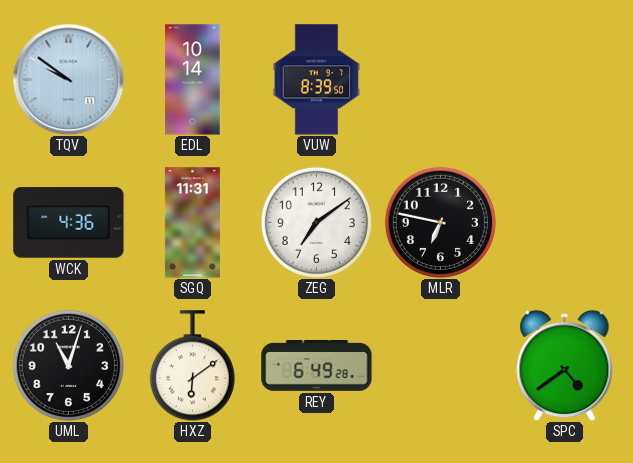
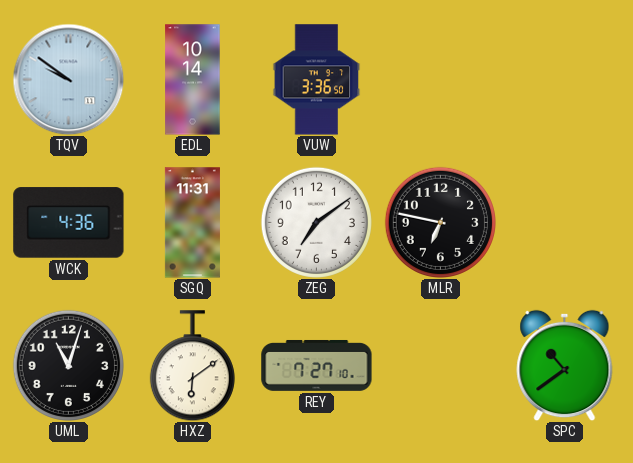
VUW: 8:39 -> 3:36
REY: 6:49 -> 7:27
SPC: 4:39 -> 10:39
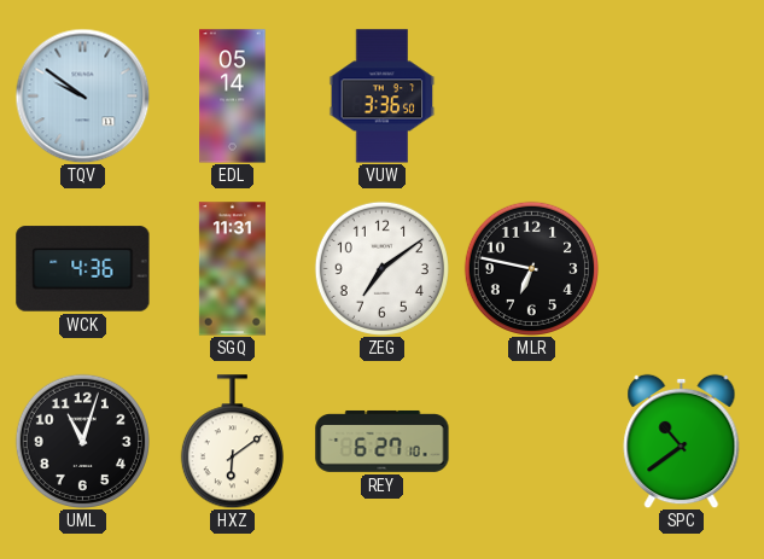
EDL: 10:14 -> 05:14
REY: 7:27 -> 6:27
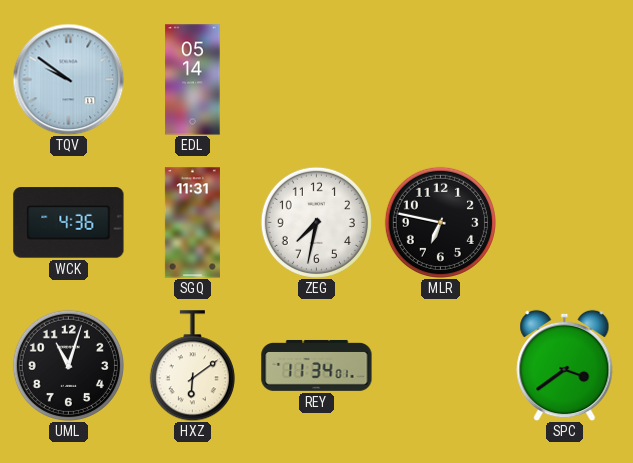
VUW: 3:36 -> none
ZEG: 7:09 -> 7:32
REY: 6:27 -> 11:34
SPC: 10:39 -> 3:39
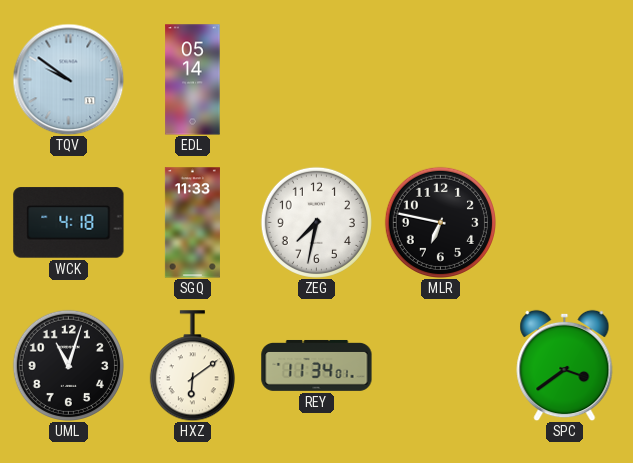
WCK: 4:36 -> 4:18
SGQ: 11:31 -> 11:33
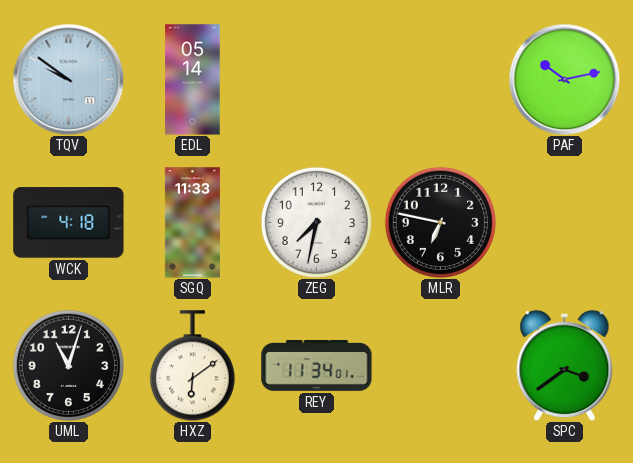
PAF: none -> 10:13
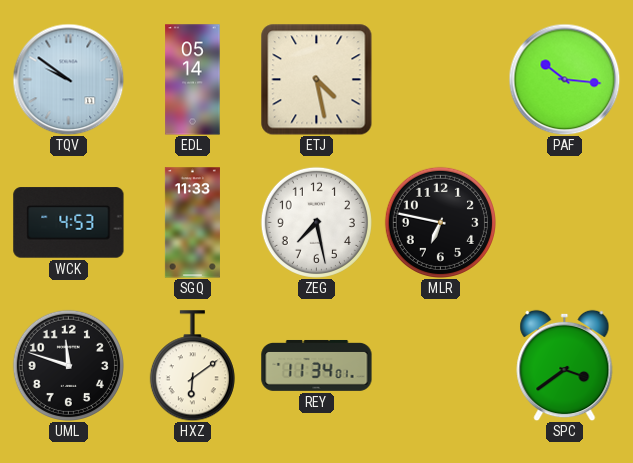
ETJ: none -> 4:28
PAF: 10:13 -> 10:16
WCK: 4:18 -> 4:53
ZEG: 7:32 -> 7:28
UML: 11:03 -> 11:48
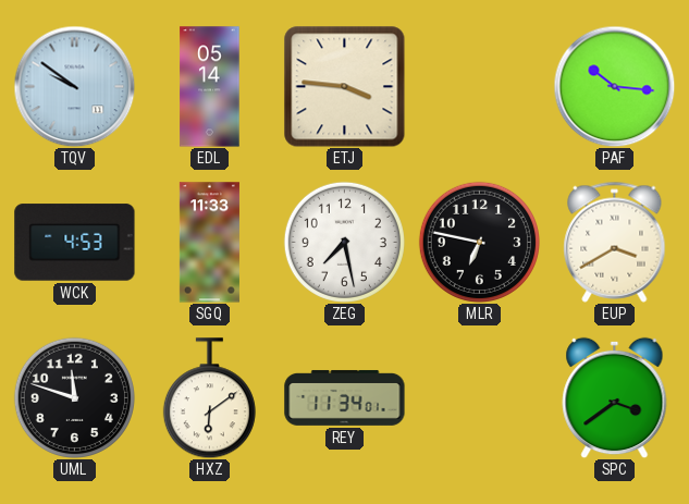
ETJ: 4:28 -> 3:46
EUP: none -> 3:40
